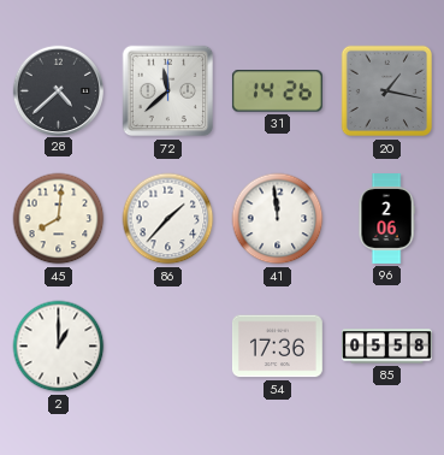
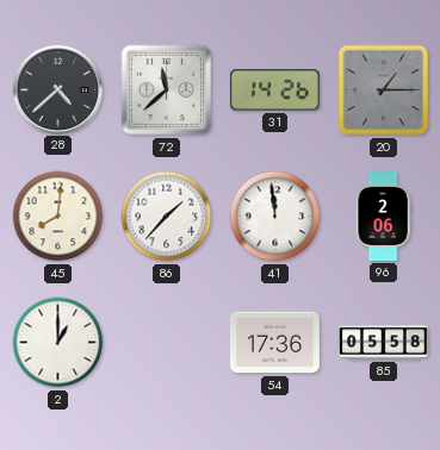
20: 1:17 -> 1:15
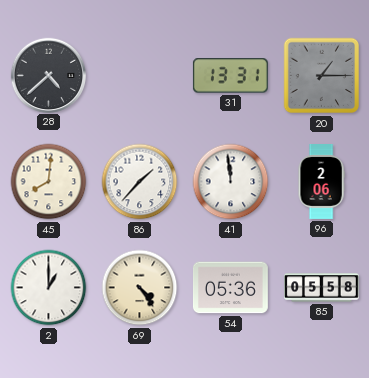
72: 11:38 -> none
31: 14:26 -> 13:31
69: none -> 4:24
54: 17:36 -> 05:36
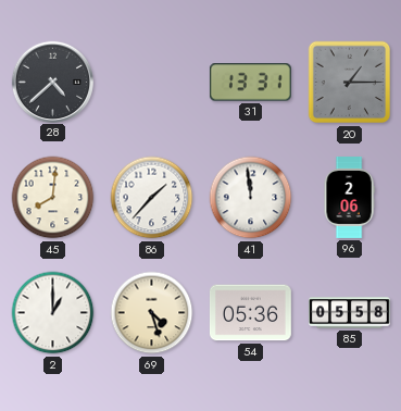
69: 4:24 -> 4:27
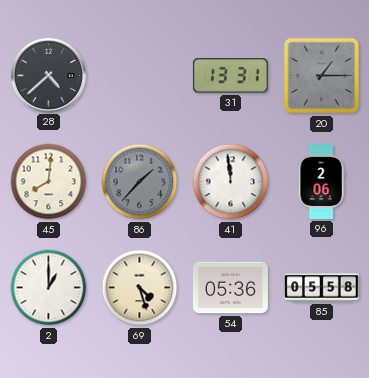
86 dial: white -> grey
